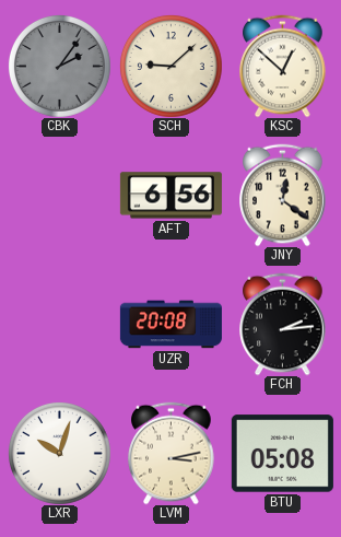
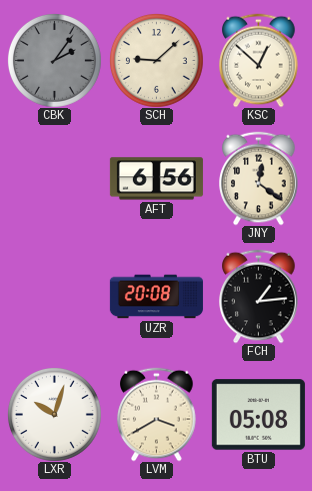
FCH: 2:14 -> 1:14
LVM: 3:13 -> 3:40
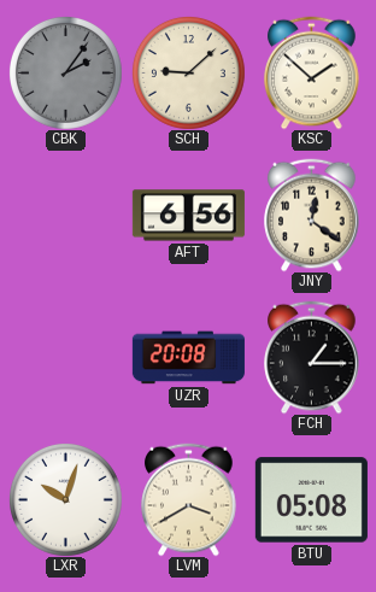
KSC: 12:52 -> 1:52
FCH: 1:14 -> 1:15
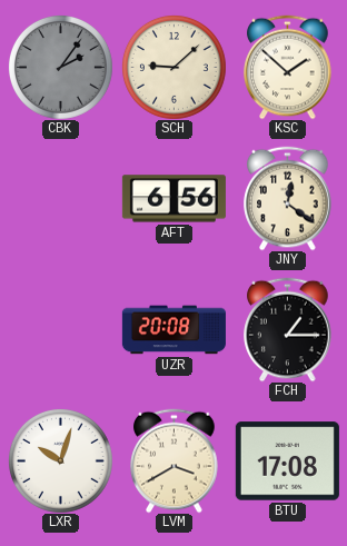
BTU: 05:08 -> 17:08
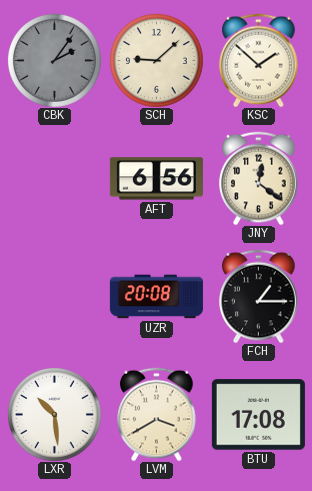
LXR: 10:03 -> 10:29
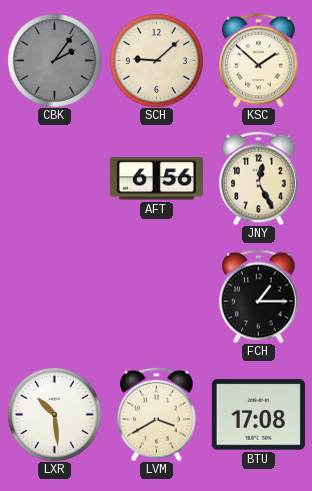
JNY: 12:21 -> 12:25
UZR: 20:08 -> none
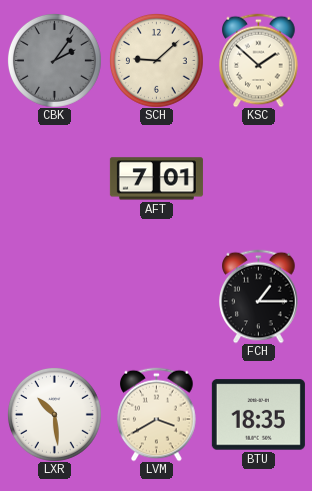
AFT: 6:56 -> 7:01
JNY: 12:25 -> none
BTU: 17:08 -> 18:35
